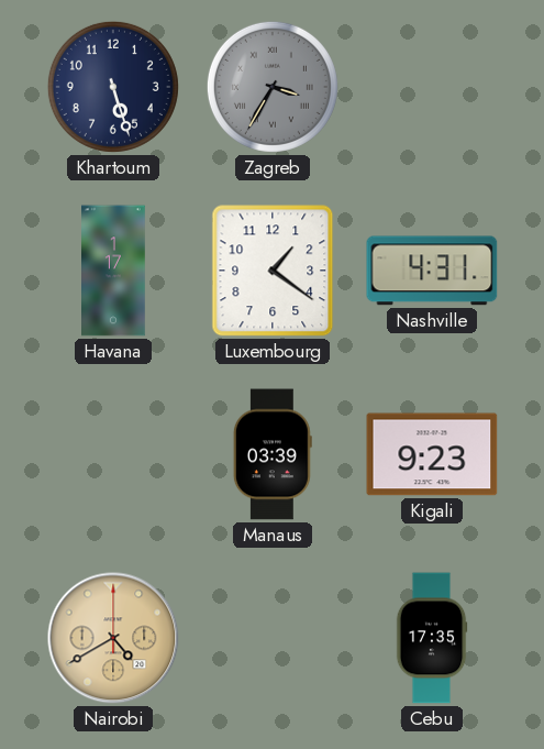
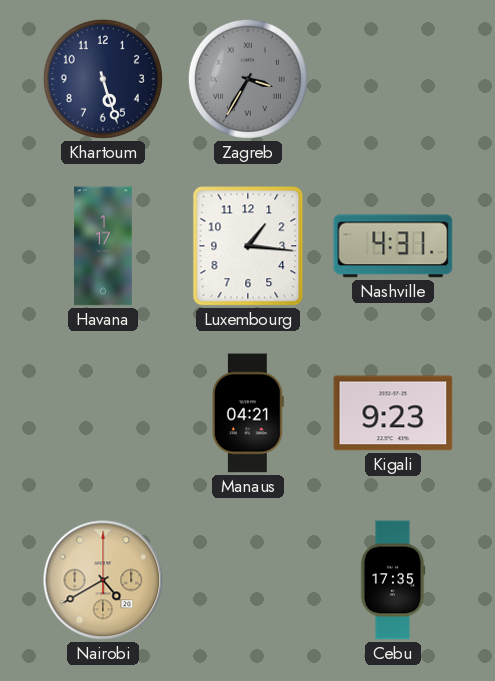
Luxembourg: 1:21 -> 1:16
Manaus: 03:39 -> 04:21
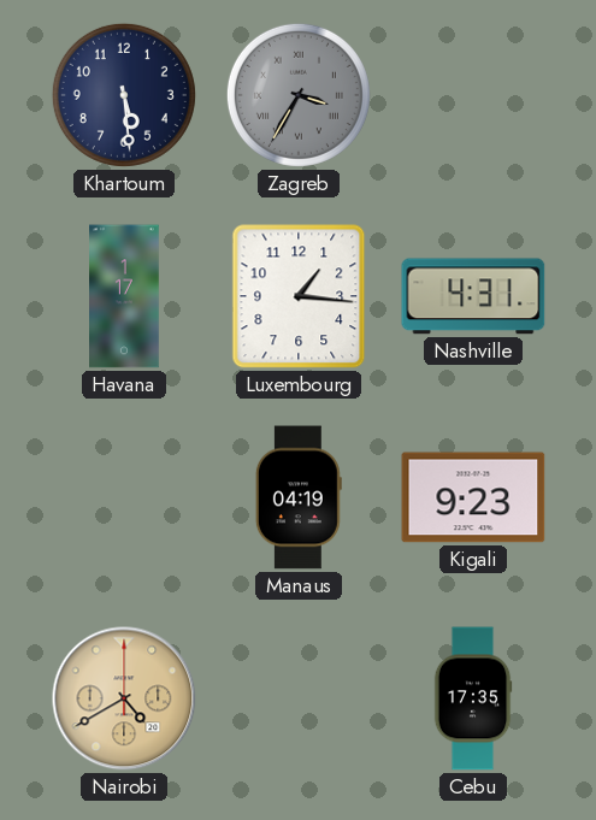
Khartoum: 5:27 -> 5:29
Manaus: 04:21 -> 04:19
